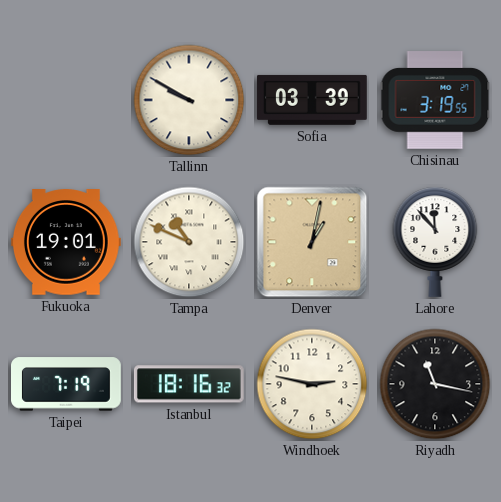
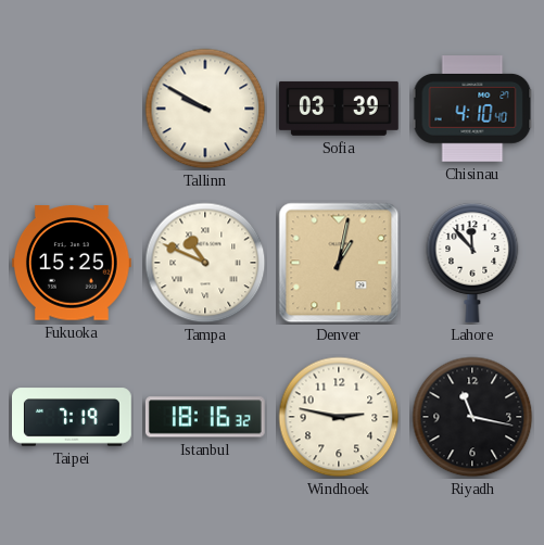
Chisinau: 3:19 -> 4:10
Fukuoka: 19:01 -> 15:25
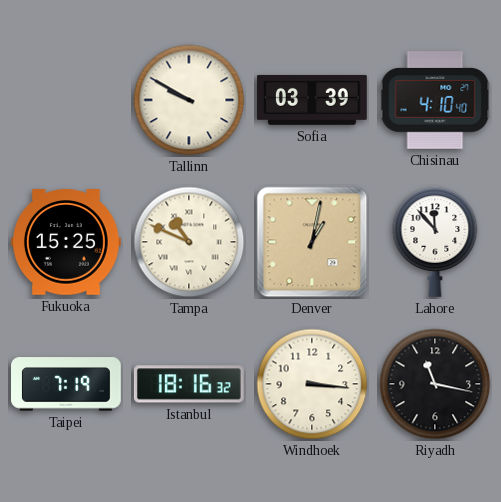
Windhoek: 2:47 -> 3:16
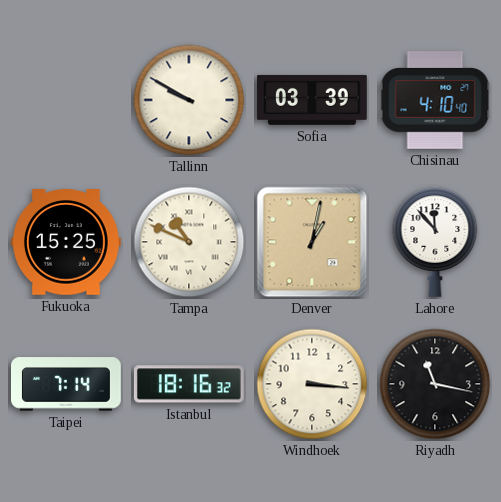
Taipei: 7:19 -> 7:14
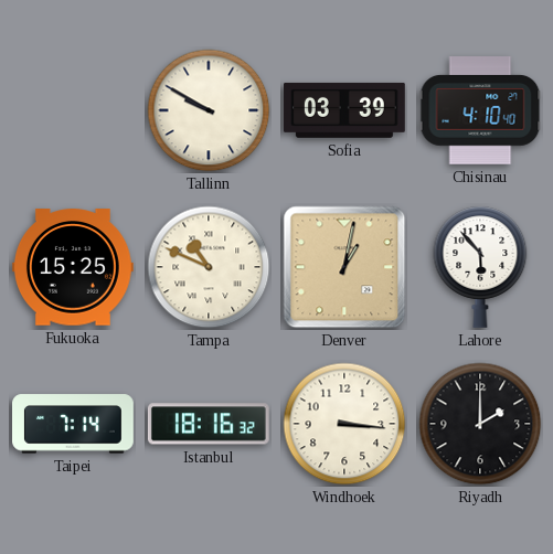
Lahore: 11:53 -> 5:53
Riyadh: 11:17 -> 2:00
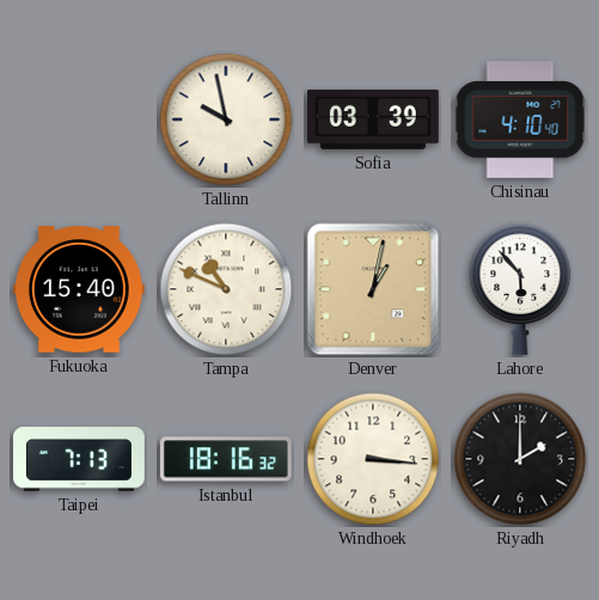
Tallinn: 9:50 -> 9:58
Fukuoka: 15:25 -> 15:40
Taipei: 7:14 -> 7:13
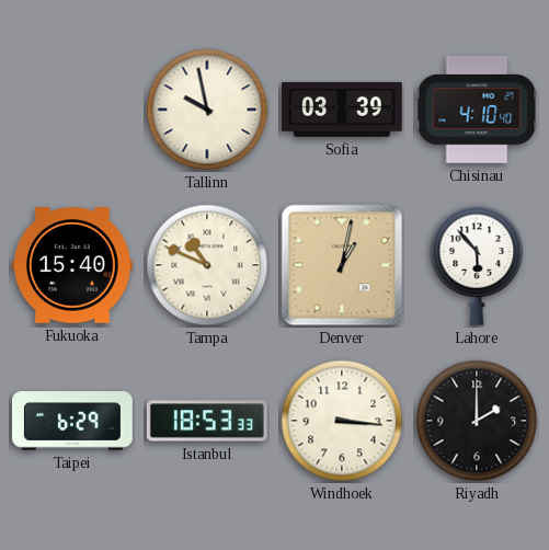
Taipei: 7:13 -> 6:29
Istanbul: 18:16 -> 18:53
